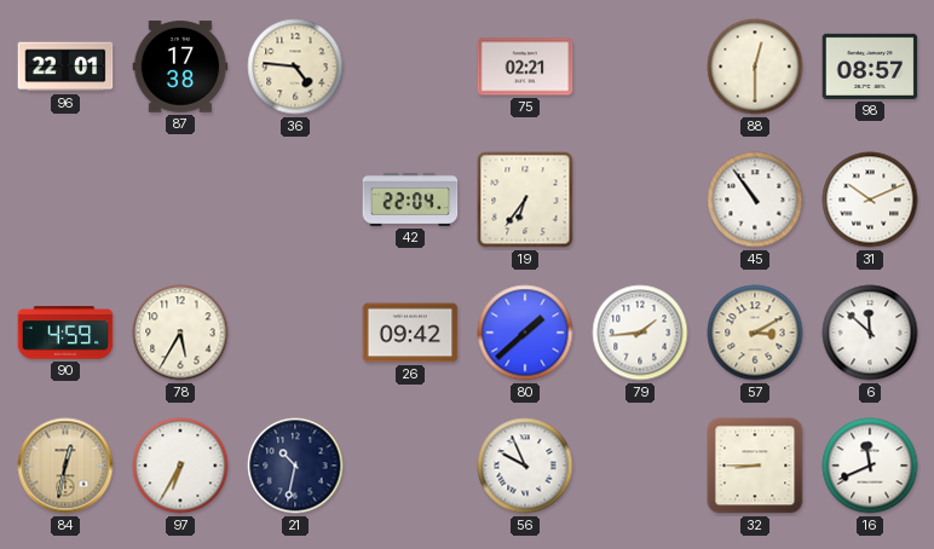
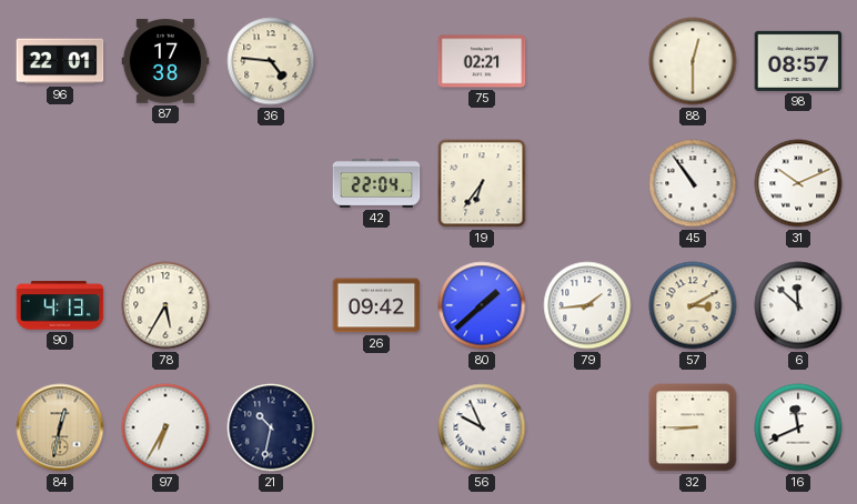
90: 4:59 -> 4:13
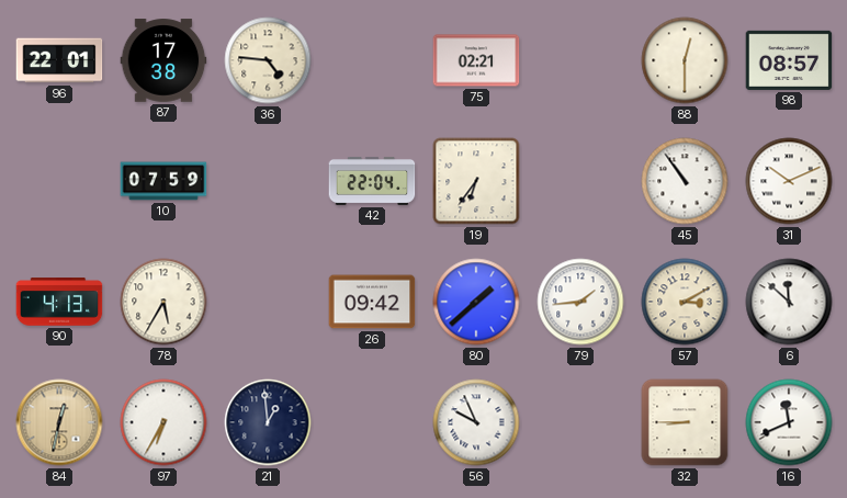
10: none -> 07:59
21: 10:32 -> 12:59
